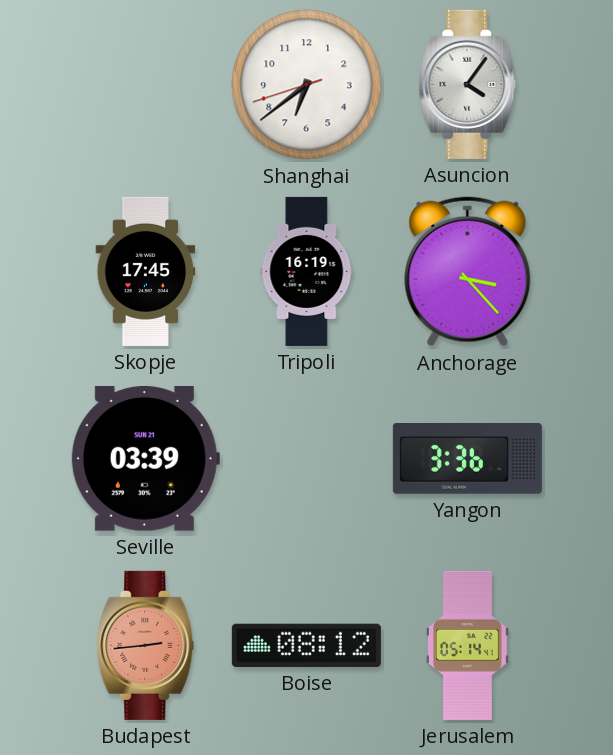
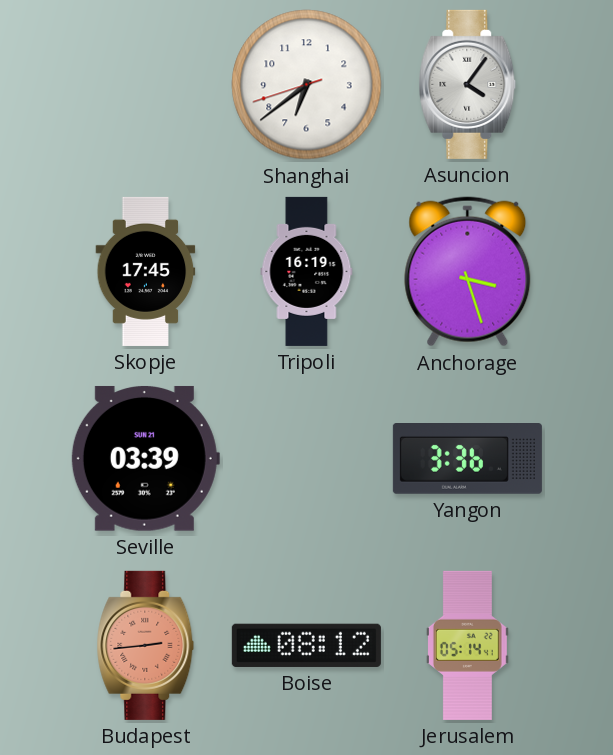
Anchorage: 3:23 -> 3:27
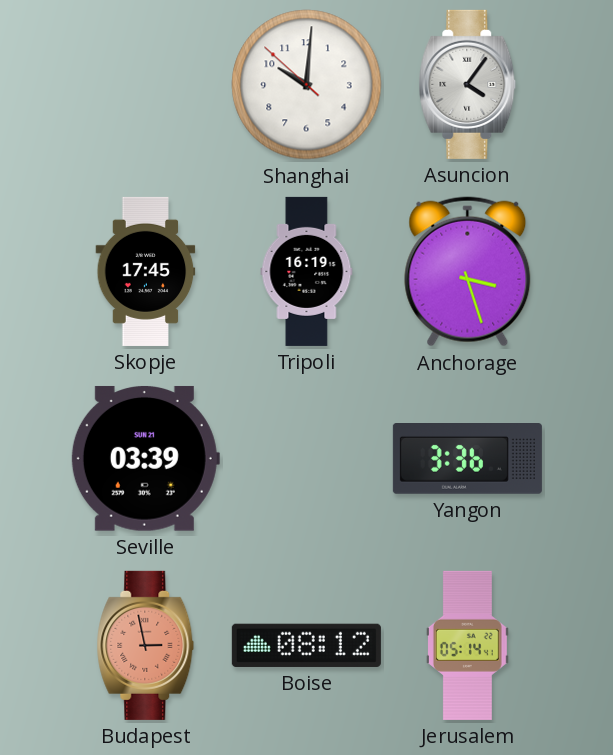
Shanghai: 6:38 -> 10:00
Budapest: 2:44 -> 2:58
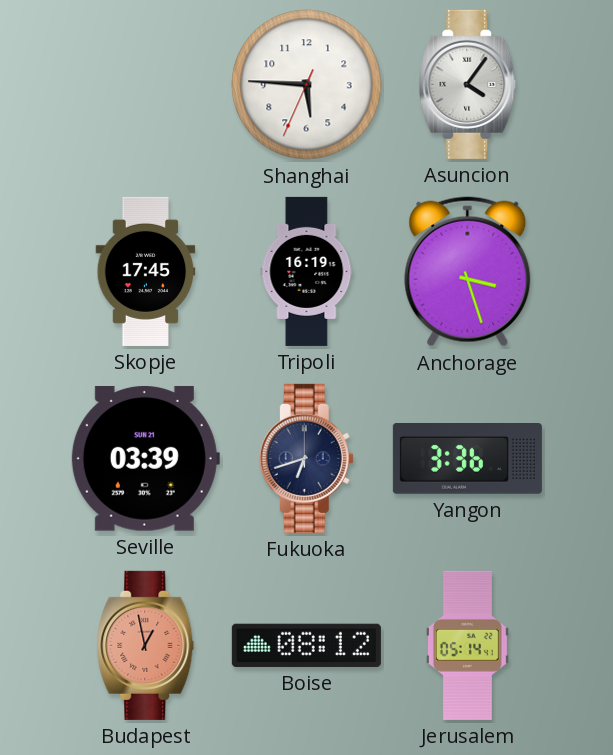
Shanghai: 10:00 -> 5:45
Fukuoka: none -> 6:42
Budapest: 2:58 -> 12:58
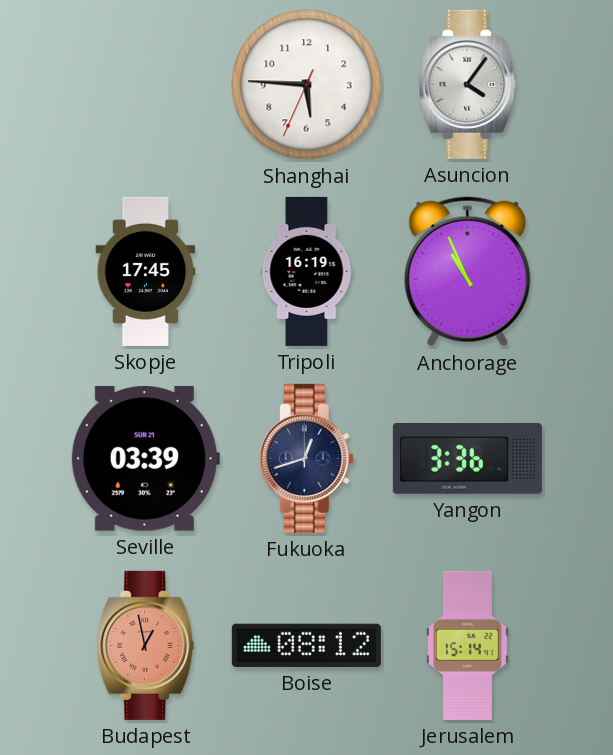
Anchorage: 3:27 -> 10:56
Fukuoka: 6:42 -> 12:42
Jerusalem: 05:14 -> 15:14
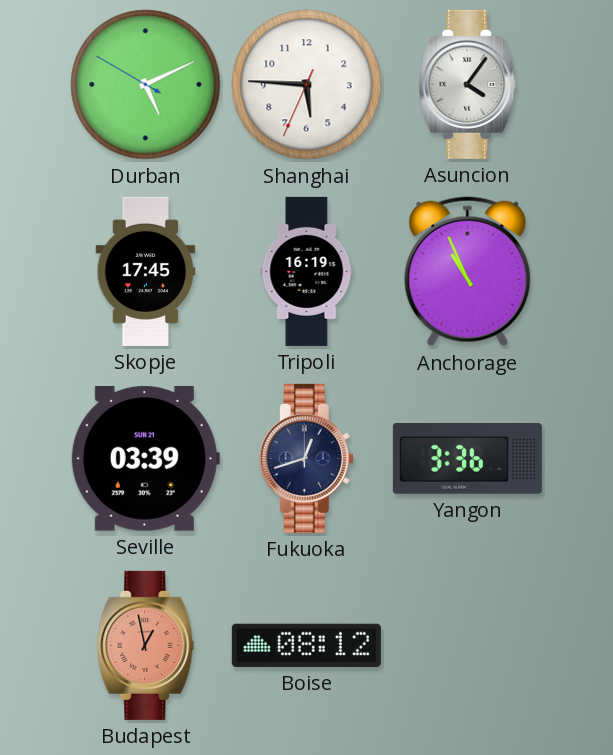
Durban: none -> 5:10
Jerusalem: 15:14 -> none
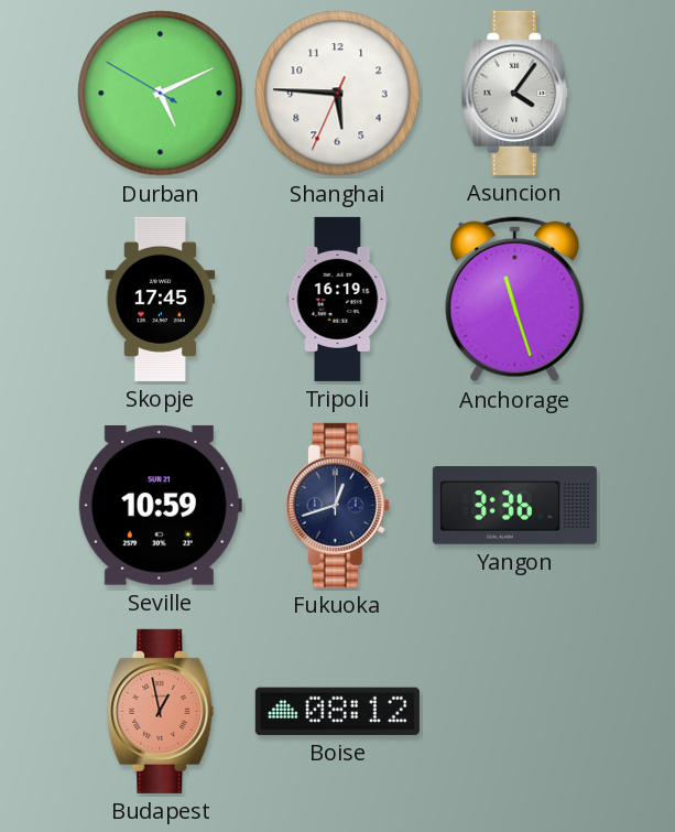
Anchorage: 10:56 -> 11:27
Seville: 03:39 -> 10:59
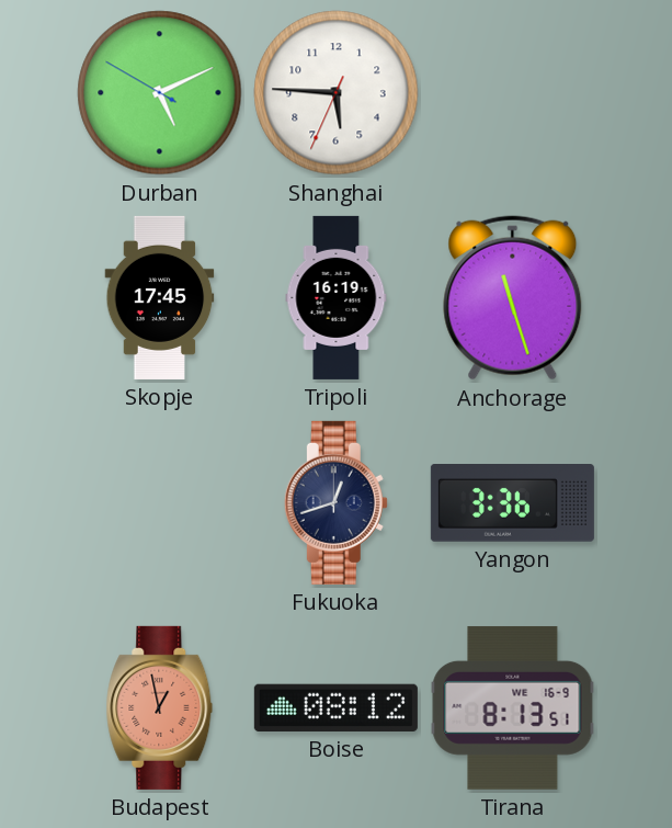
Asuncion: 4:06 -> none
Seville: 10:59 -> none
Tirana: none -> 8:13
